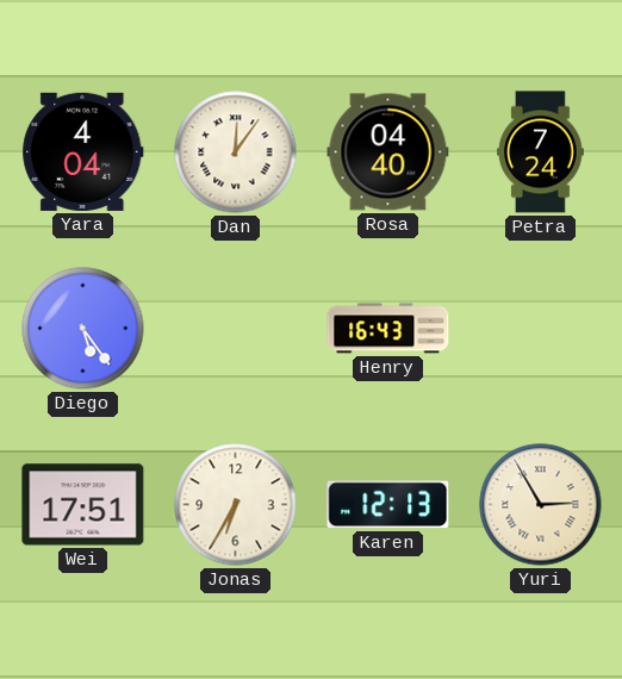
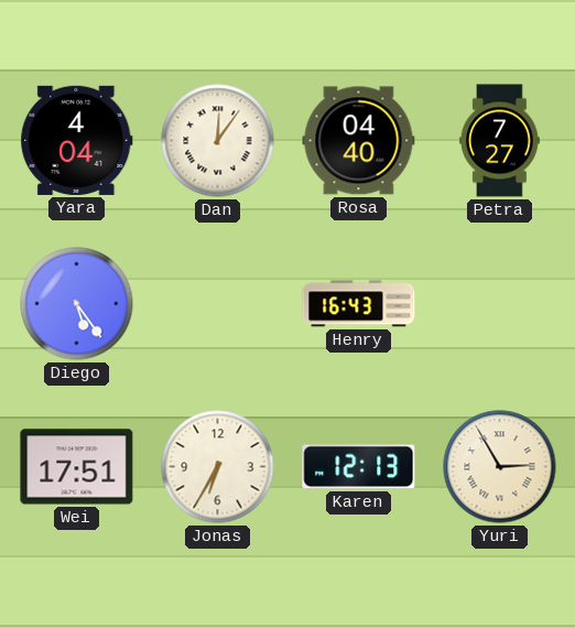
Petra: 7:24 -> 7:27
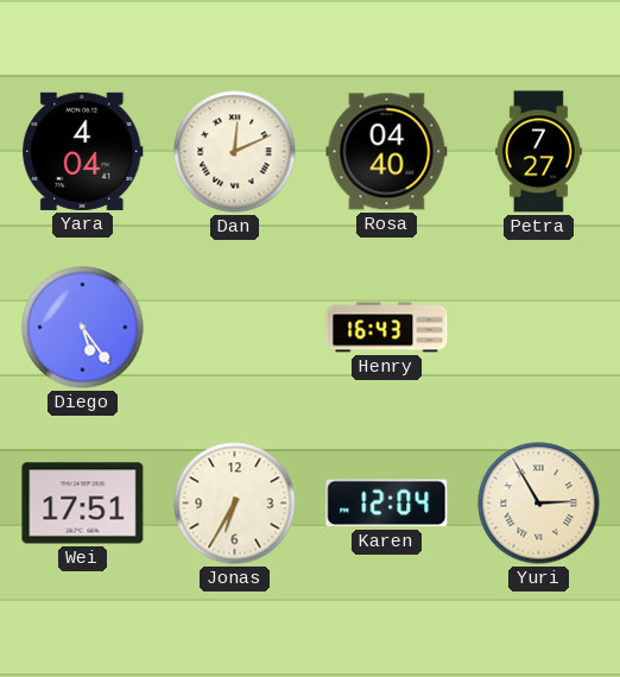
Dan: 12:06 -> 12:11
Karen: 12:13 -> 12:04
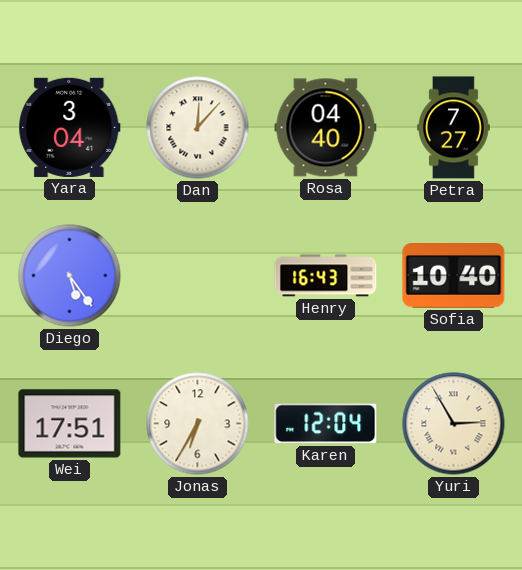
Yara: 4:04 -> 3:04
Dan: 12:11 -> 12:07
Sofia: none -> 10:40
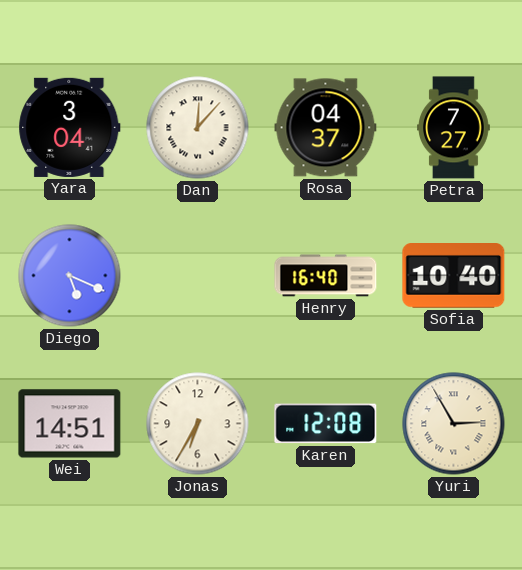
Rosa: 04:40 -> 04:37
Diego: 5:24 -> 5:19
Henry: 16:43 -> 16:40
Wei: 17:51 -> 14:51
Karen: 12:04 -> 12:08
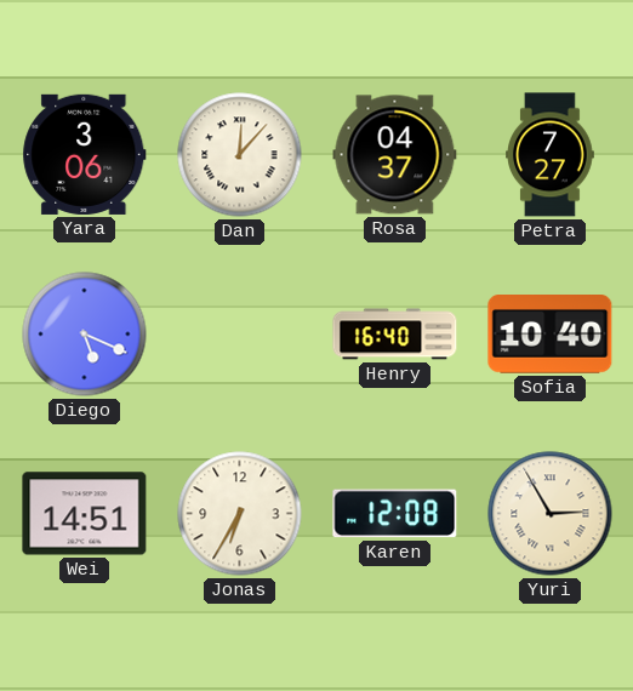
Yara: 3:04 -> 3:06
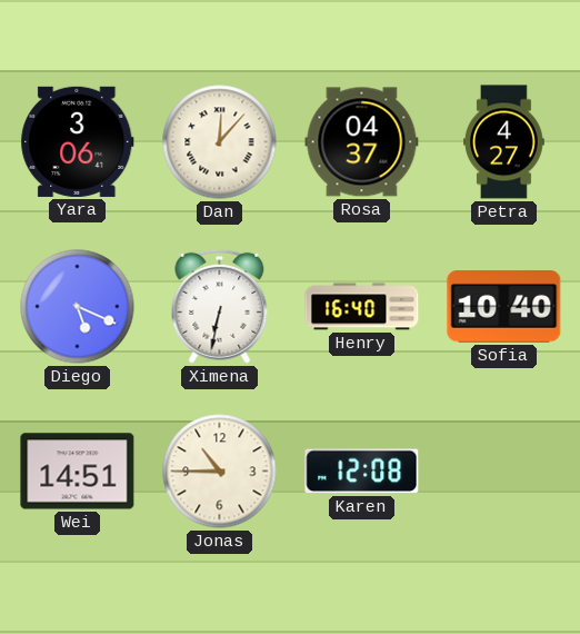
Petra: 7:27 -> 4:27
Ximena: none -> 6:32
Jonas: 6:35 -> 10:45
Yuri: 2:55 -> none
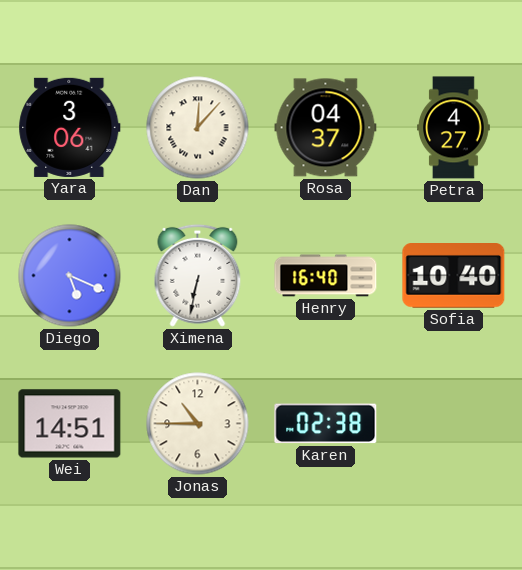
Karen: 12:08 -> 02:38
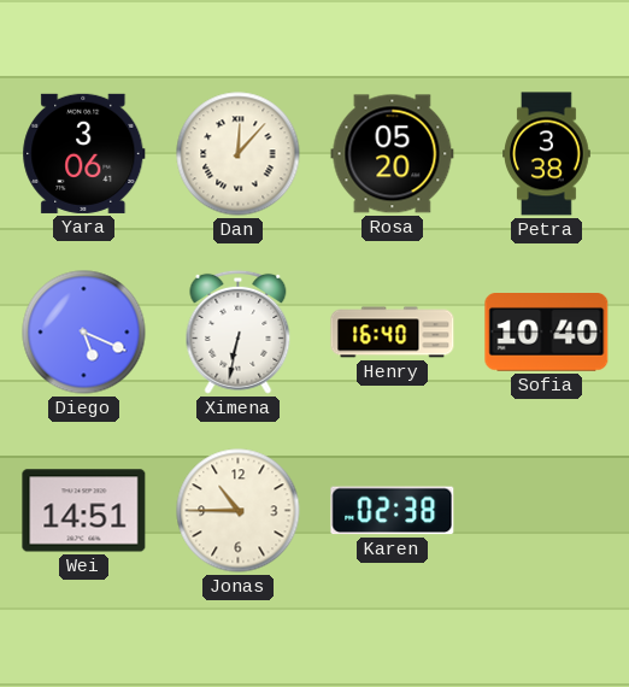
Rosa: 04:37 -> 05:20
Petra: 4:27 -> 3:38
